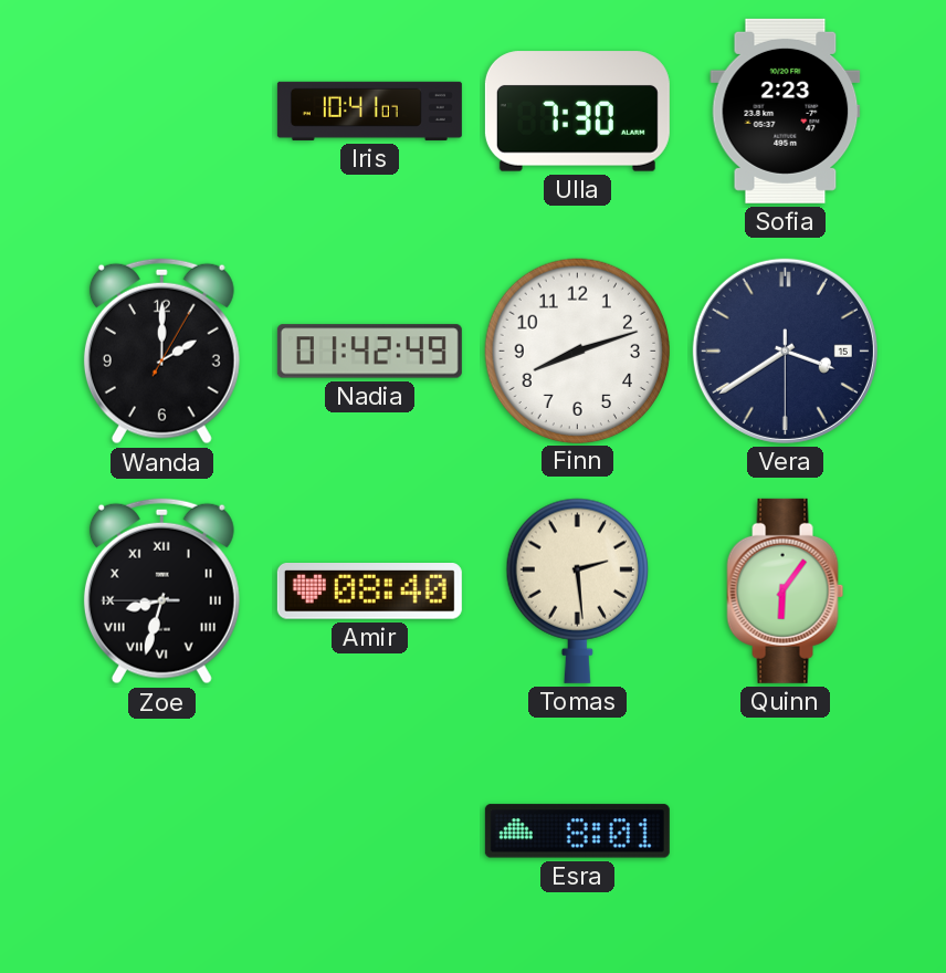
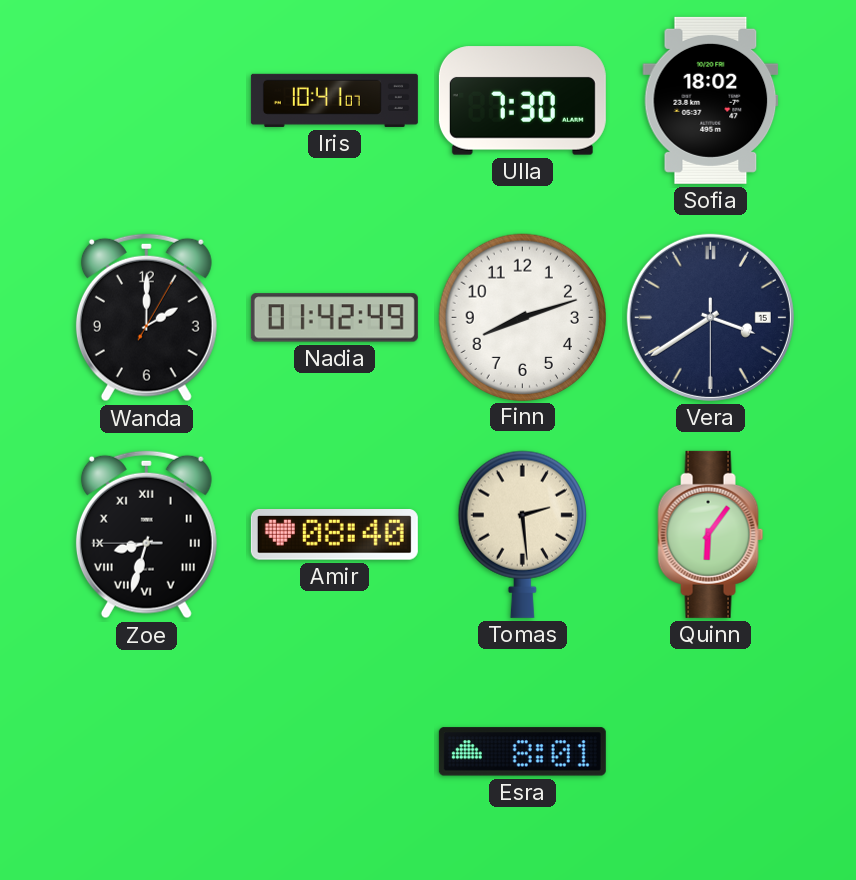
Sofia: 2:23 -> 18:02
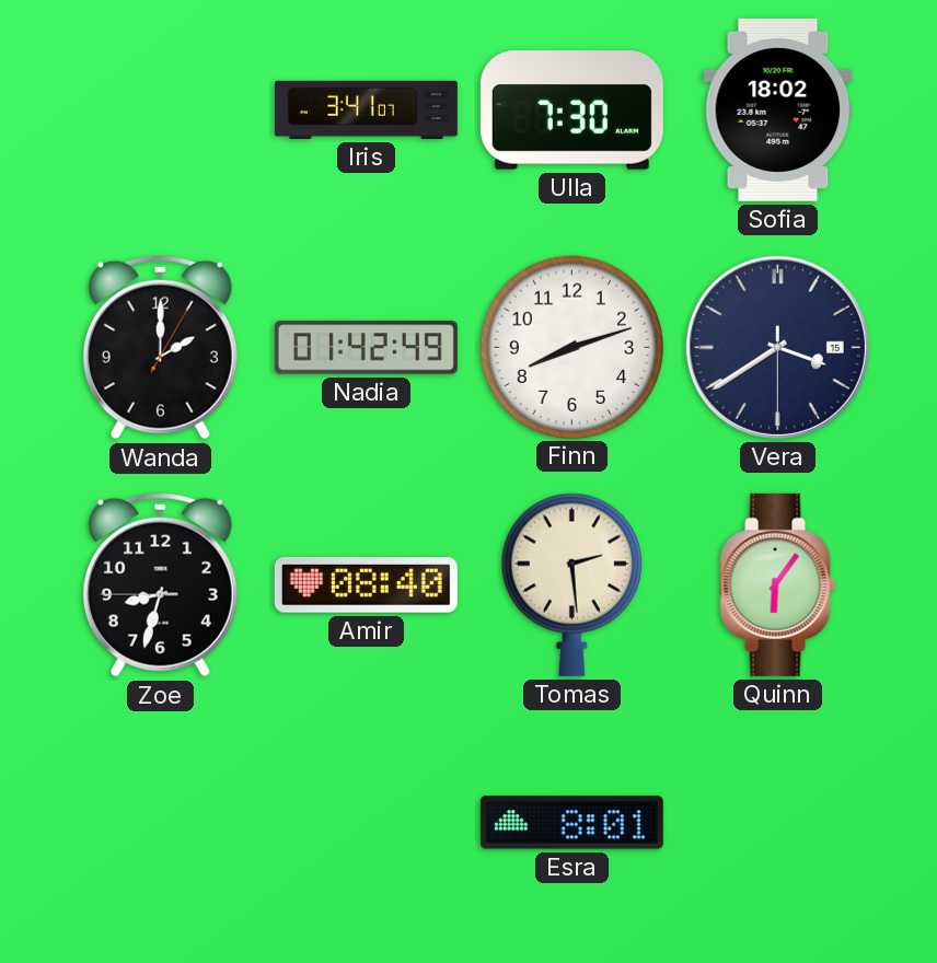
Iris: 10:41 -> 3:41
Zoe numerals: Roman -> Arabic
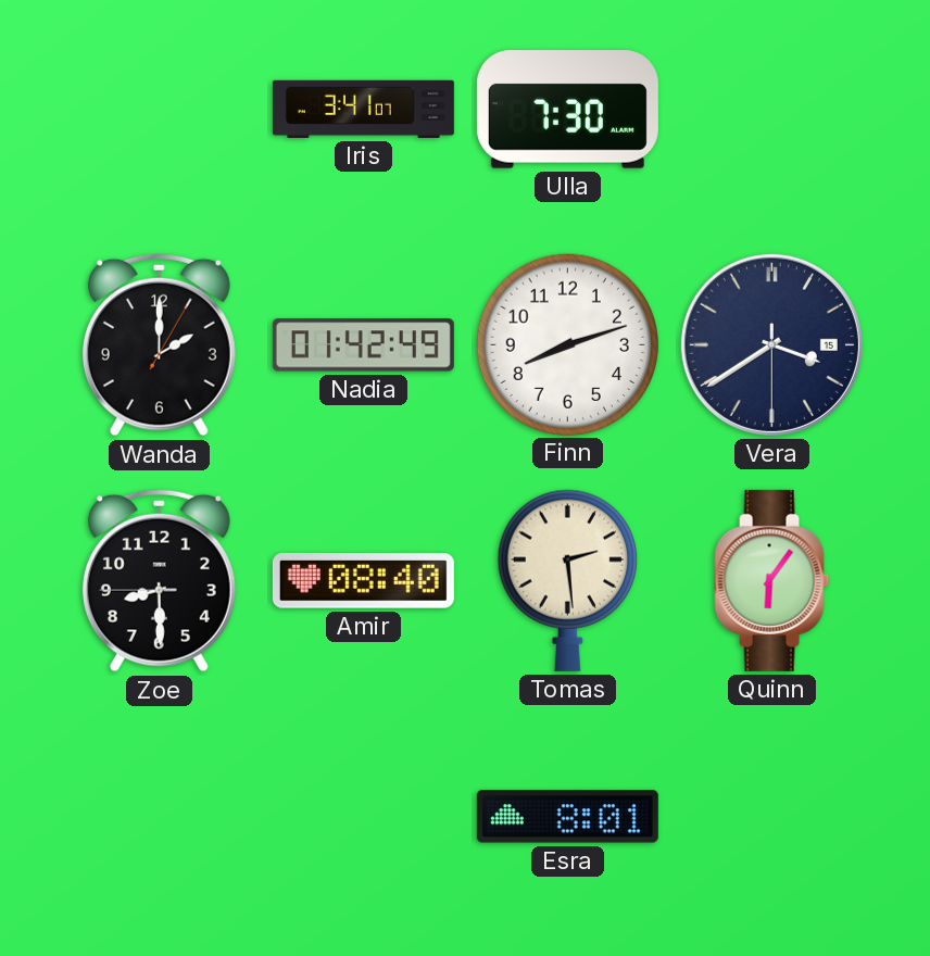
Sofia: 18:02 -> none
Zoe: 8:32 -> 8:29
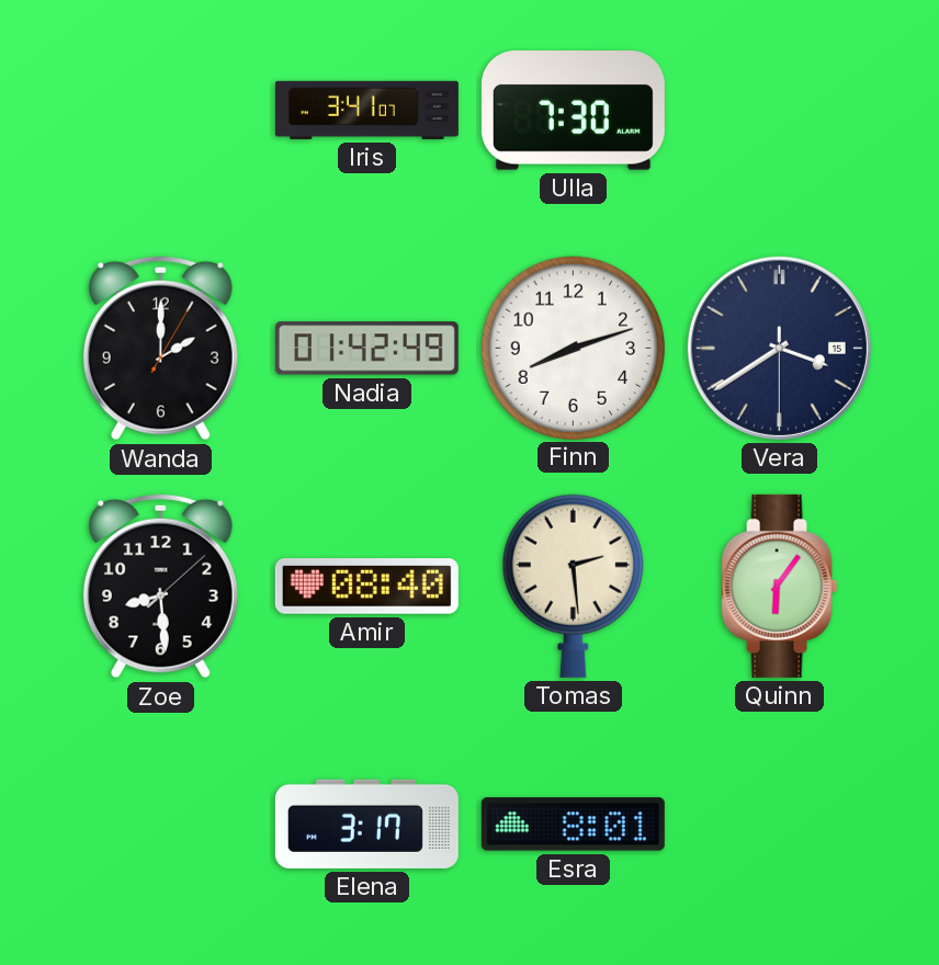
Zoe: 8:29:45 -> 8:29:08
Elena: none -> 3:17
